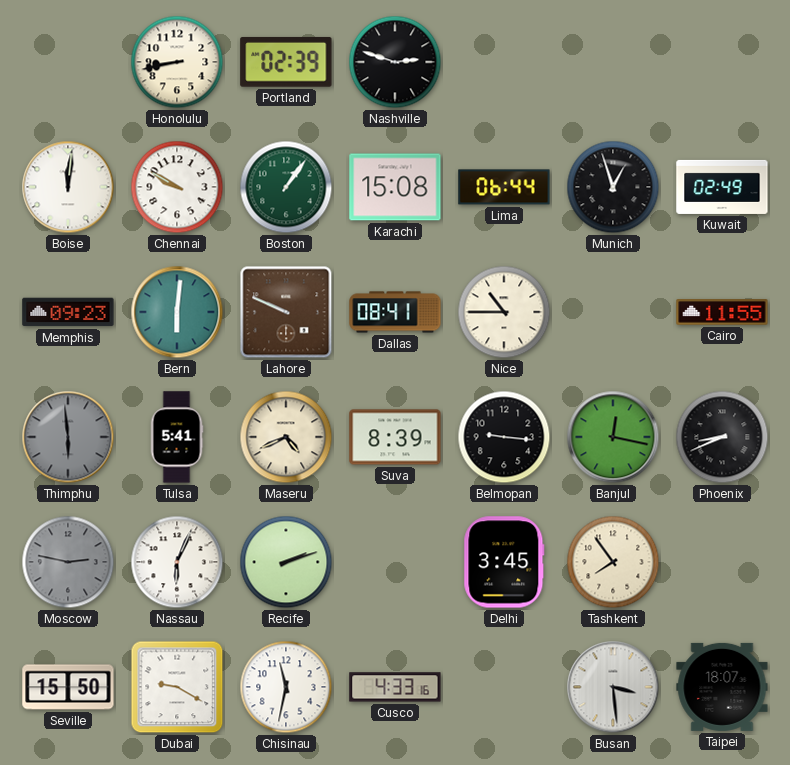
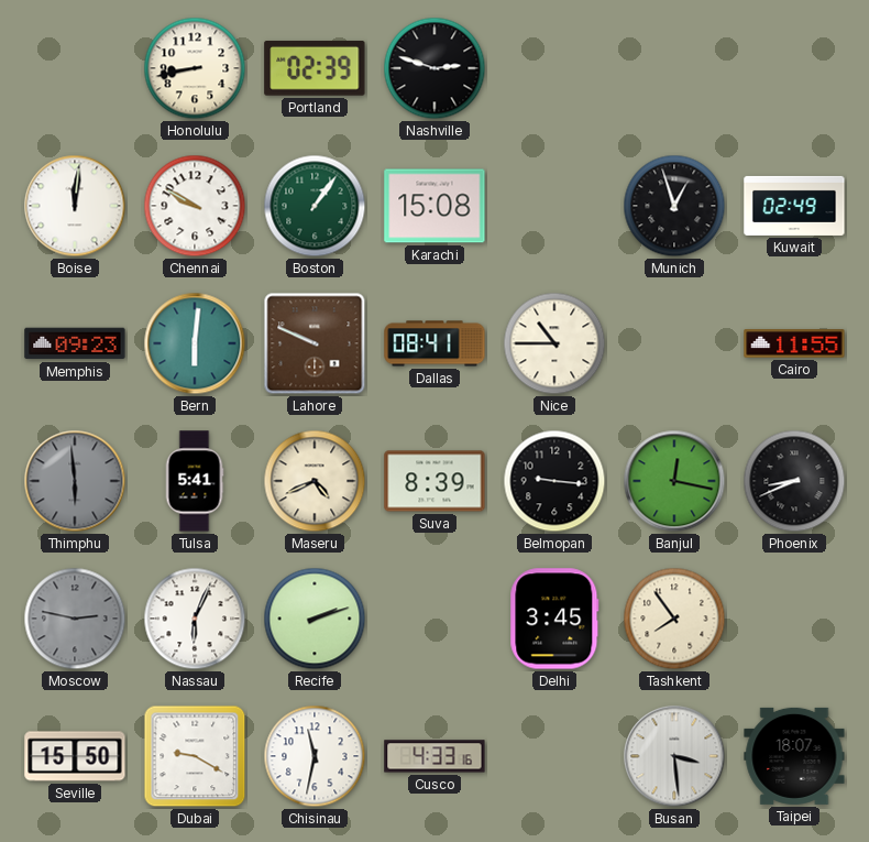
Lima: 06:44 -> none
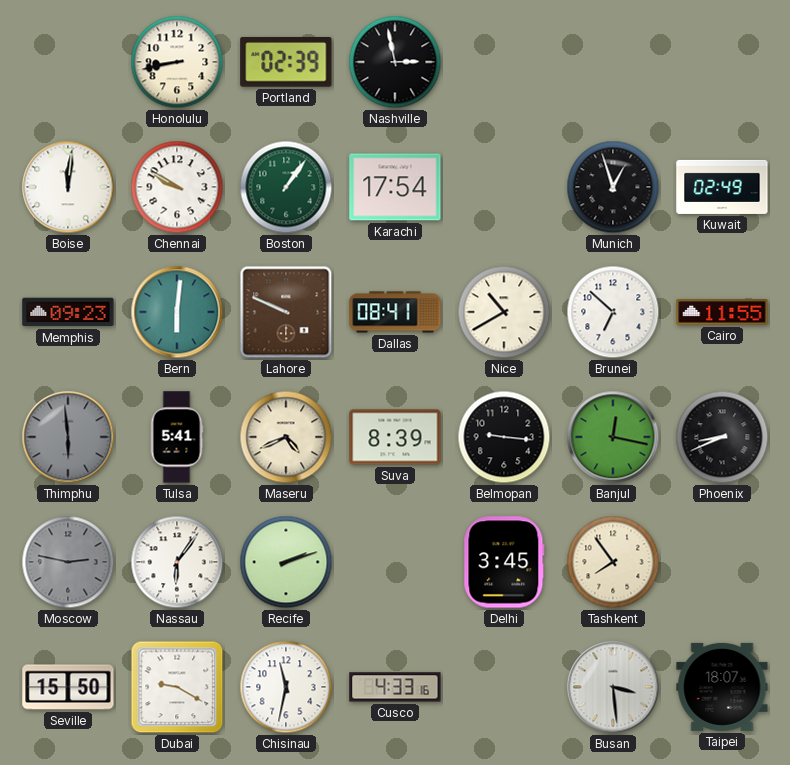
Nashville: 2:48 -> 2:58
Karachi: 15:08 -> 17:54
Nice: 10:45 -> 10:40
Brunei: none -> 6:52
Nassau: 6:04 -> 6:06
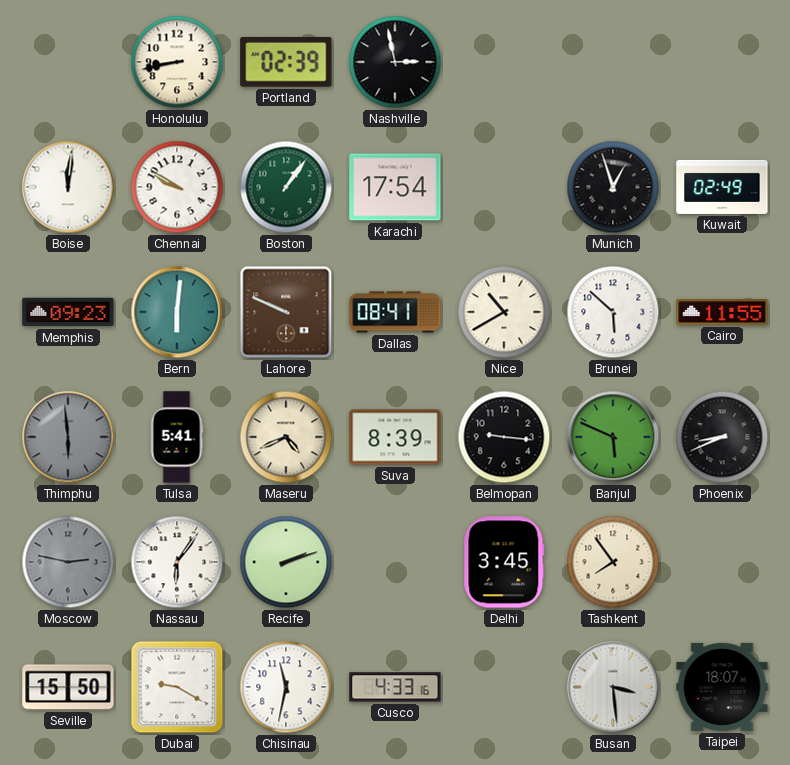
Brunei: 6:52 -> 5:52
Banjul: 12:17 -> 5:49
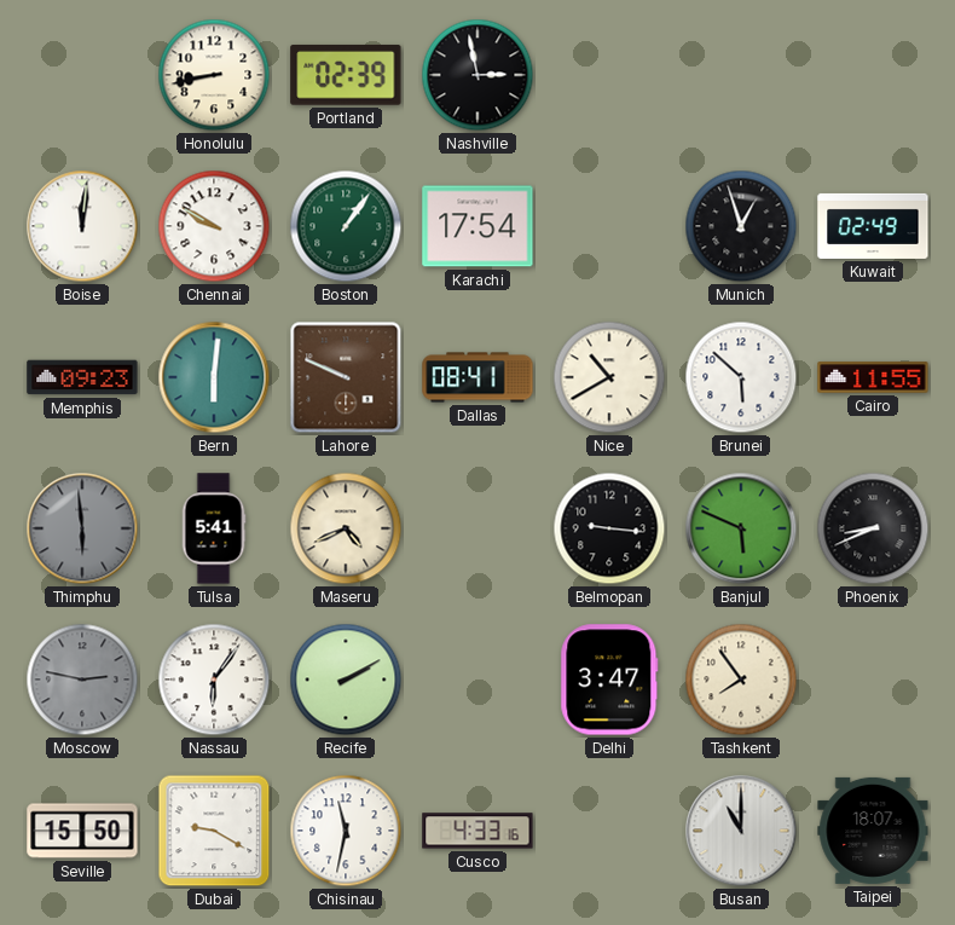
Suva: 8:39 -> none
Recife: 2:12 -> 2:10
Delhi: 3:45 -> 3:47
Busan: 3:29 -> 11:00
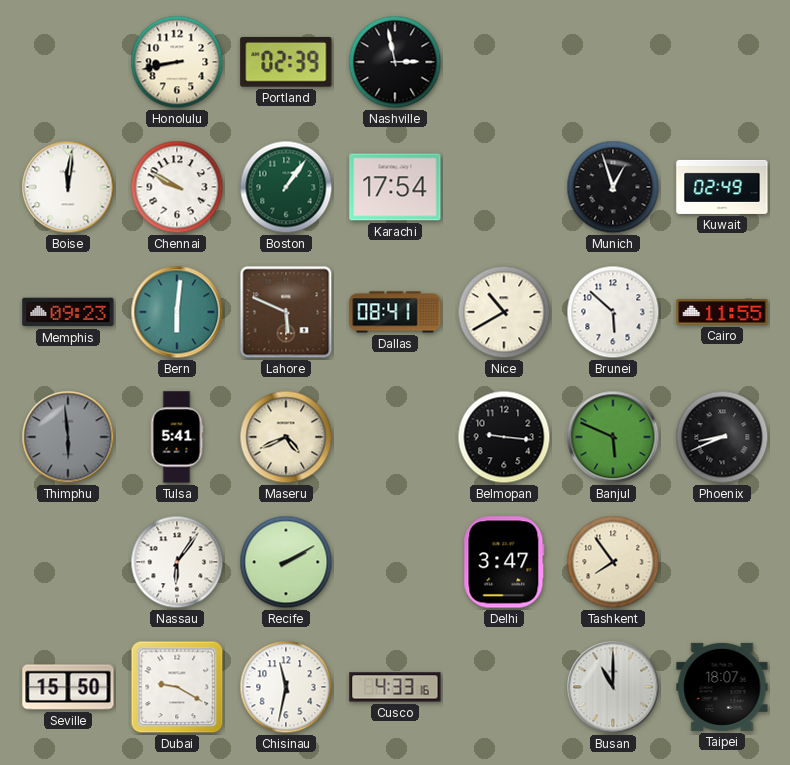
Lahore: 9:49 -> 5:49
Moscow: 2:47 -> none
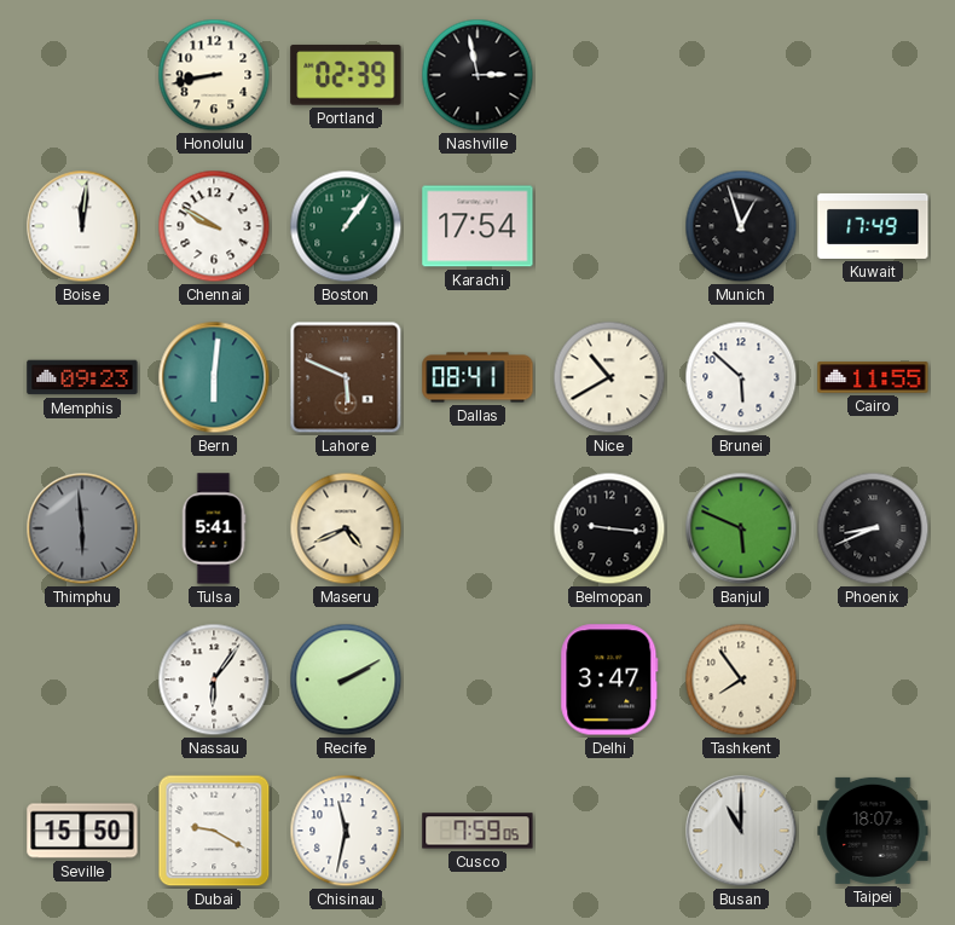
Kuwait: 02:49 -> 17:49
Cusco: 4:33 -> 7:59
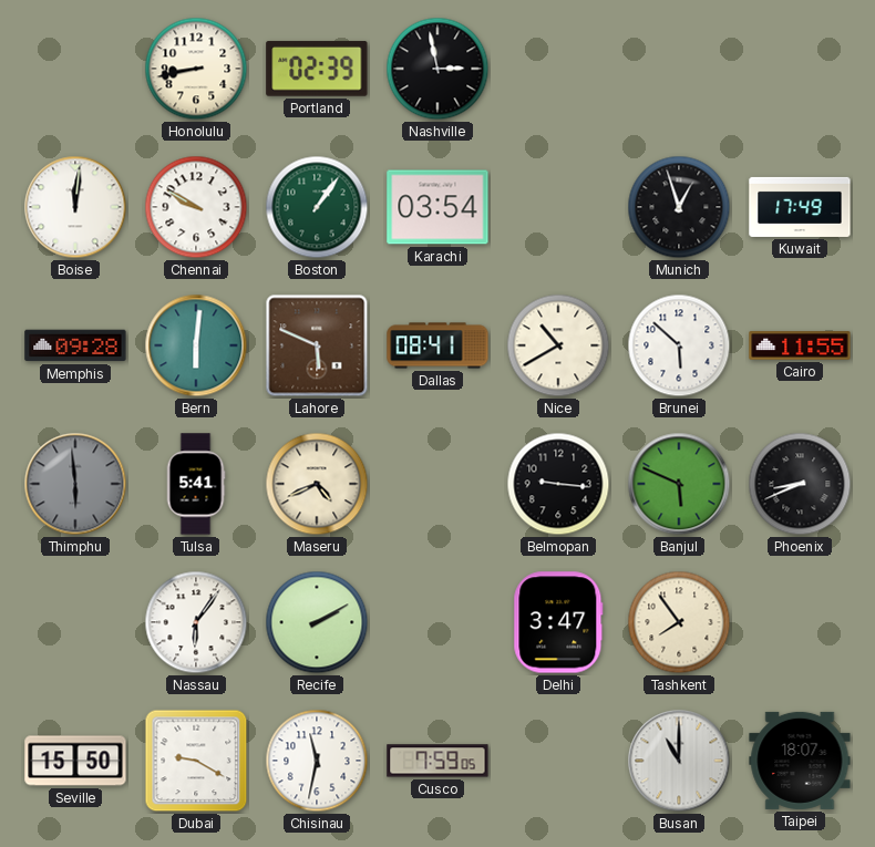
Karachi: 17:54 -> 03:54
Memphis: 09:23 -> 09:28
